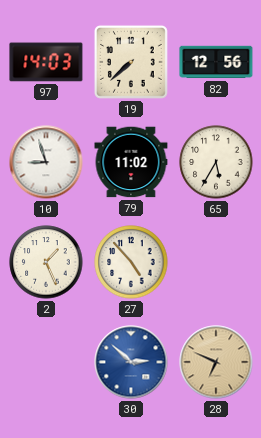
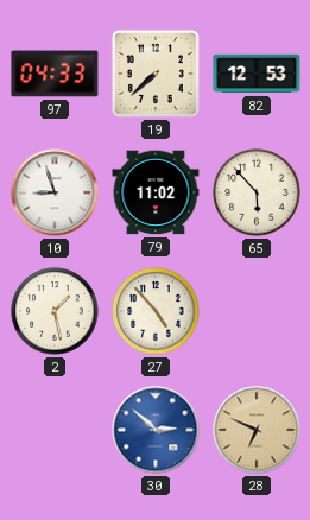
97: 14:03 -> 04:33
82: 12:56 -> 12:53
65: 5:35 -> 5:53
2: 1:26 -> 1:28
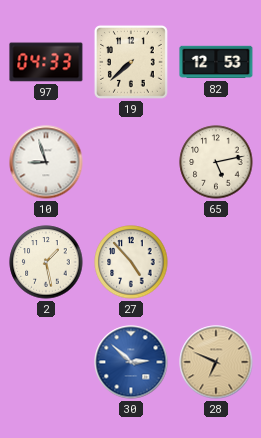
79: 11:02 -> none
65: 5:53 -> 5:13
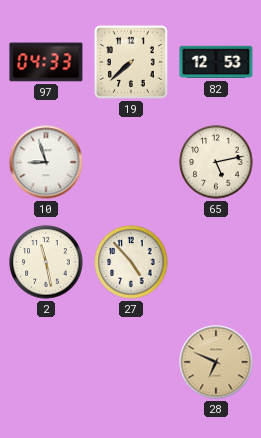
2: 1:28 -> 11:28
30: 2:52 -> none
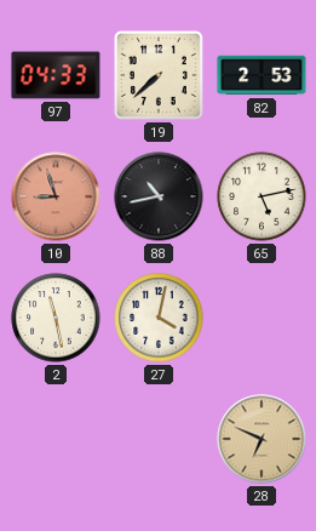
82: 12:53 -> 2:53
10 dial: white -> salmon
88: none -> 10:43
27: 4:53 -> 4:02
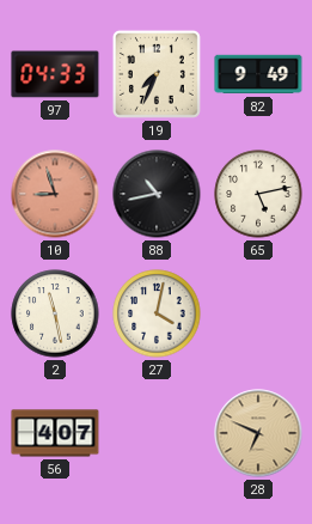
19: 7:38 -> 7:34
82: 2:53 -> 9:49
56: none -> 4:07
